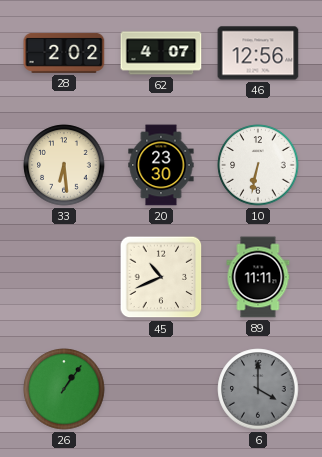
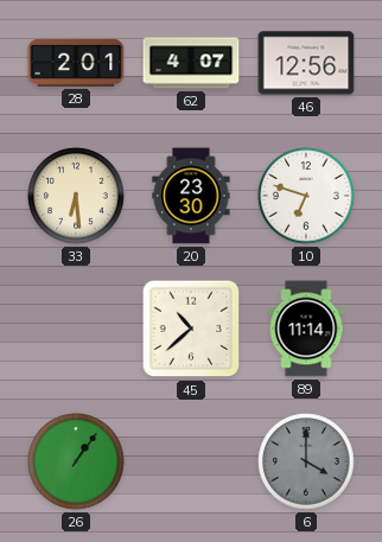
28: 2:02 -> 2:01
10: 6:32 -> 6:48
45: 10:41 -> 10:38
89: 11:11 -> 11:14
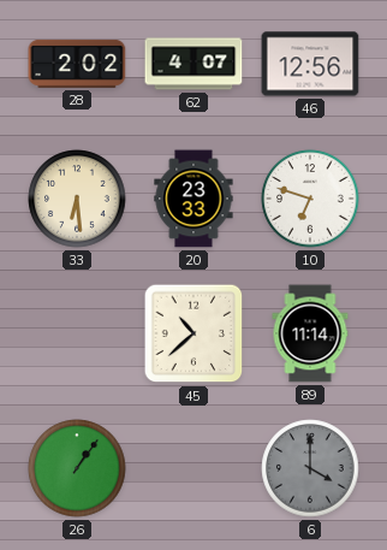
28: 2:01 -> 2:02
20: 23:30 -> 23:33
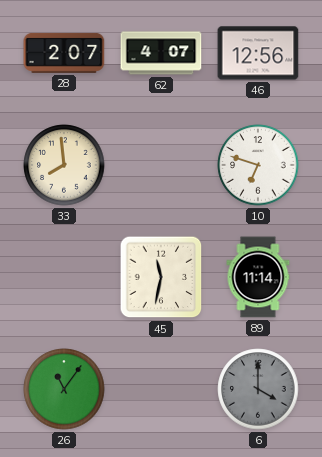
28: 2:02 -> 2:07
33: 6:29 -> 7:59
20: 23:33 -> none
45: 10:38 -> 11:32
26: 1:06 -> 11:06
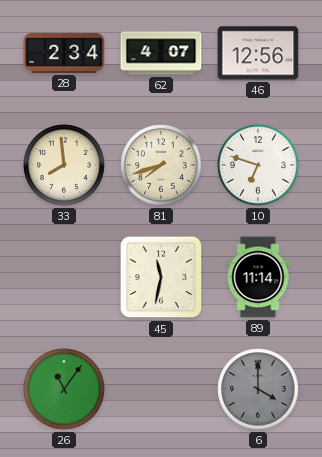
28: 2:07 -> 2:34
81: none -> 7:42
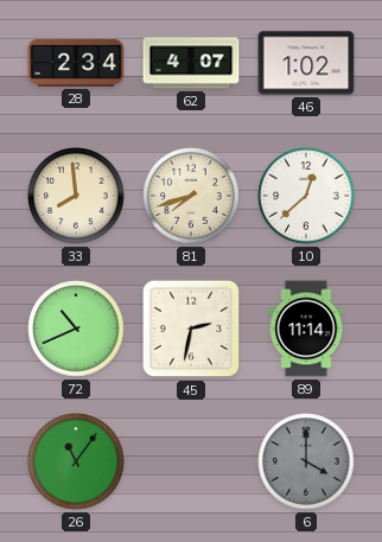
46: 12:56 -> 1:02
10: 6:48 -> 12:38
72: none -> 10:41
45: 11:32 -> 2:32
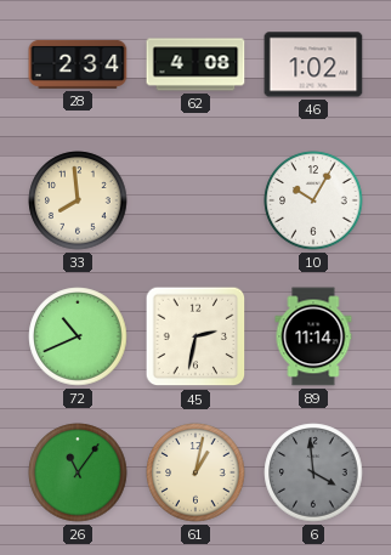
62: 4:07 -> 4:08
81: 7:42 -> none
10: 12:38 -> 10:05
61: none -> 1:02
6: 4:00 -> 3:59
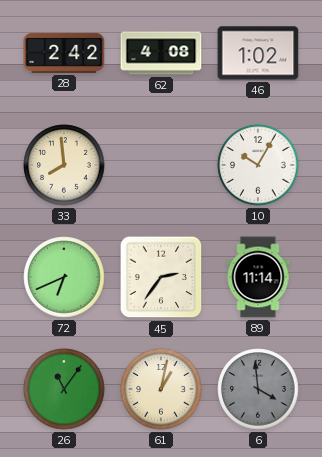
28: 2:34 -> 2:42
72: 10:41 -> 6:41
45: 2:32 -> 2:36
